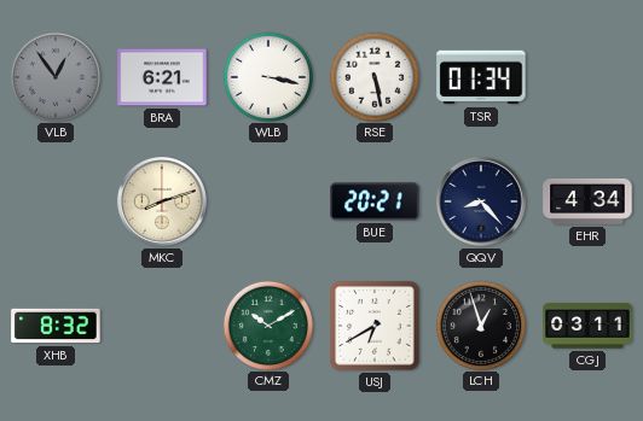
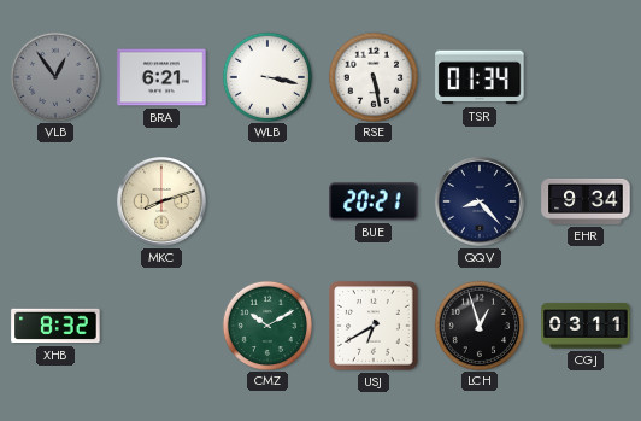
EHR: 4:34 -> 9:34
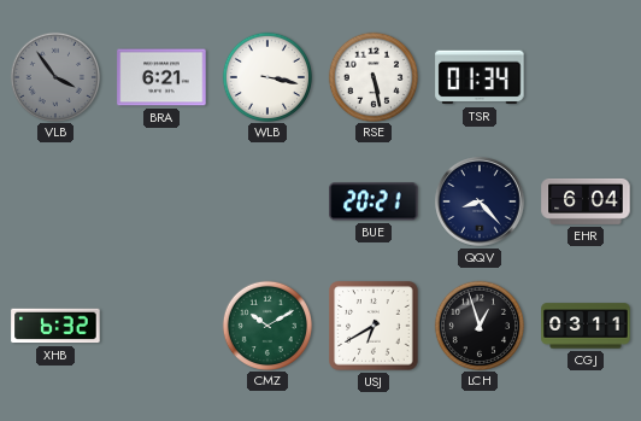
VLB: 12:54 -> 3:54
MKC: 8:12 -> none
EHR: 9:34 -> 6:04
XHB: 8:32 -> 6:32
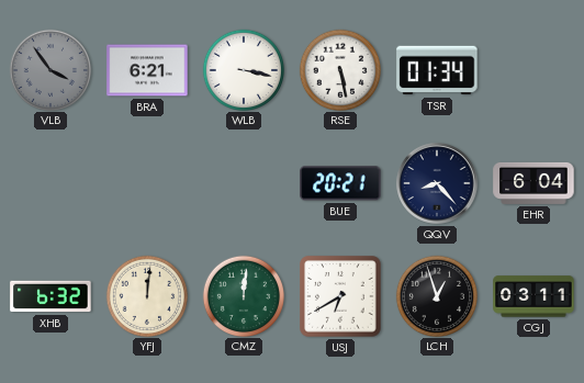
YFJ: none -> 12:01
CMZ: 10:10 -> 12:01
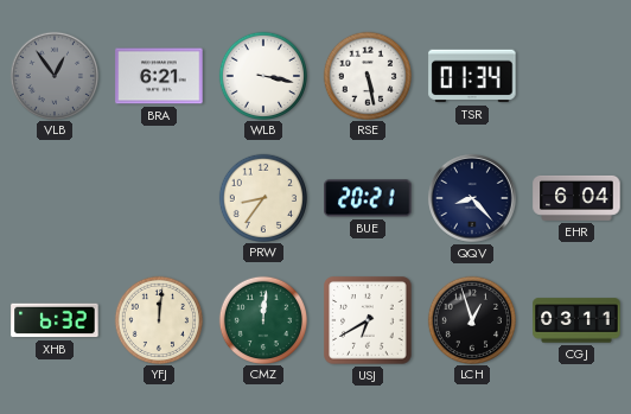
VLB: 3:54 -> 12:54
PRW: none -> 8:36
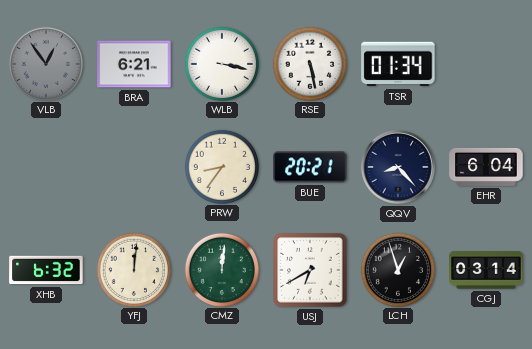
CGJ: 03:11 -> 03:14
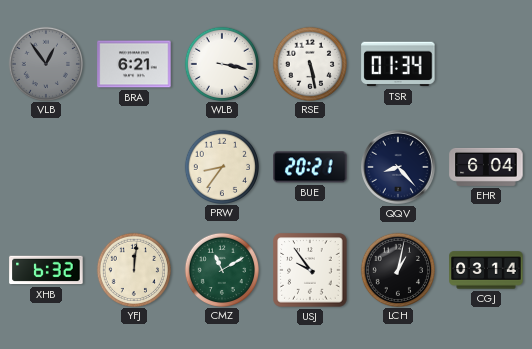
CMZ: 12:01 -> 11:10
USJ: 6:40 -> 9:54
LCH: 12:57 -> 1:02
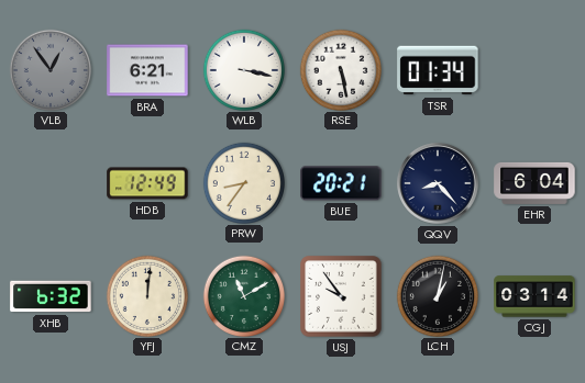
HDB: none -> 12:49
